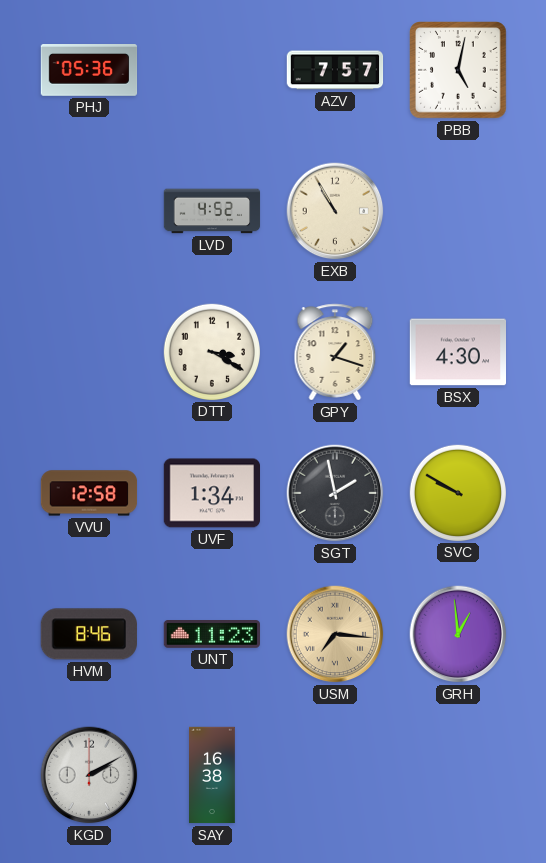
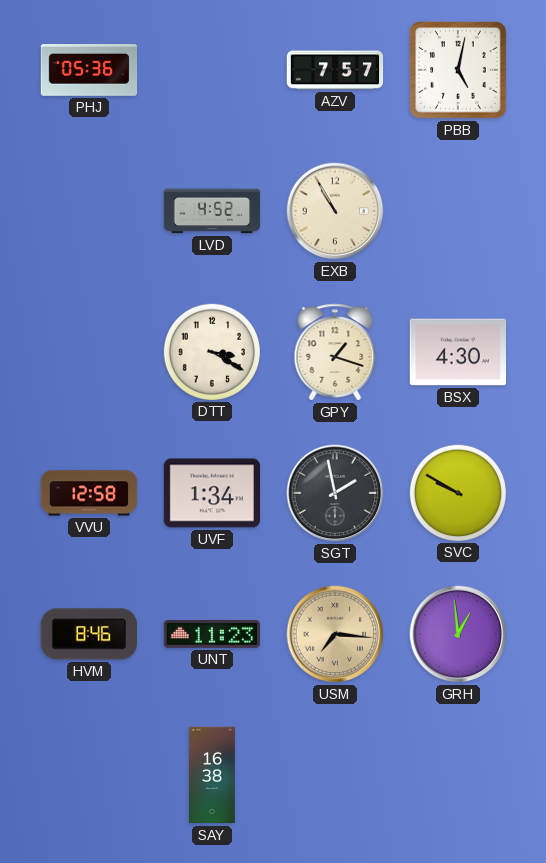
KGD: 2:10 -> none
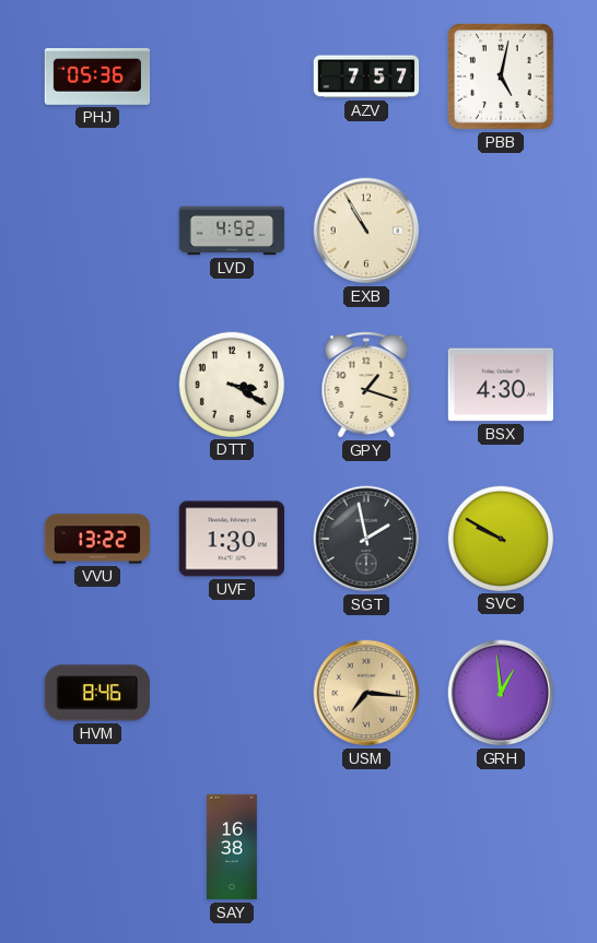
VVU: 12:58 -> 13:22
UVF: 1:34 -> 1:30
UNT: 11:23 -> none
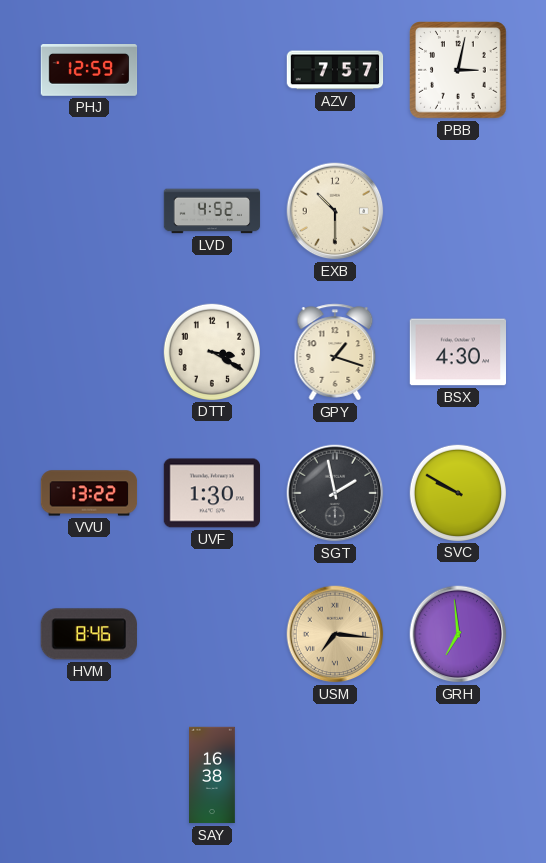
PHJ: 05:36 -> 12:59
PBB: 5:02 -> 3:02
EXB: 10:55 -> 10:30
GRH: 12:59 -> 6:59
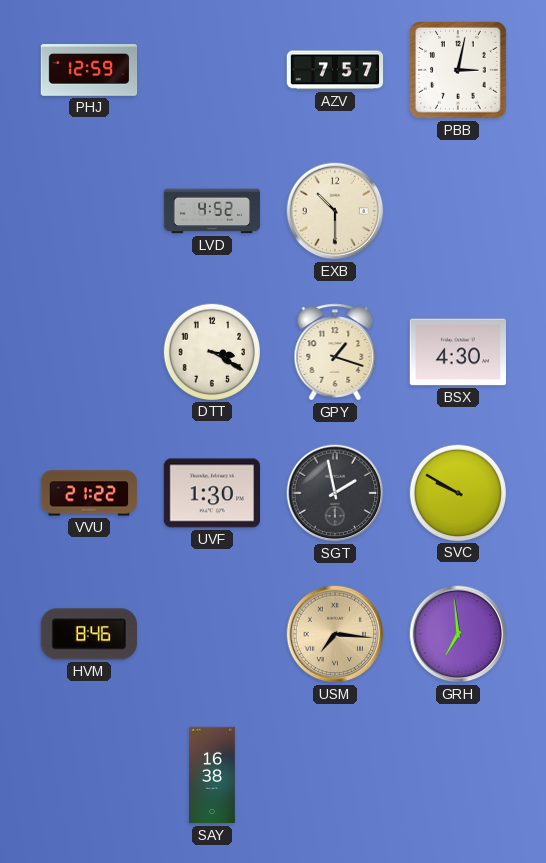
VVU: 13:22 -> 21:22
